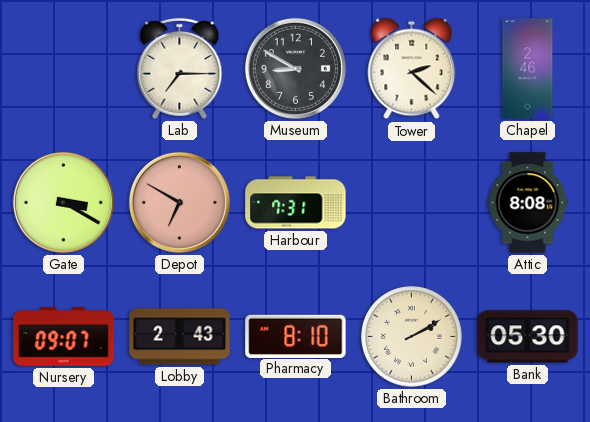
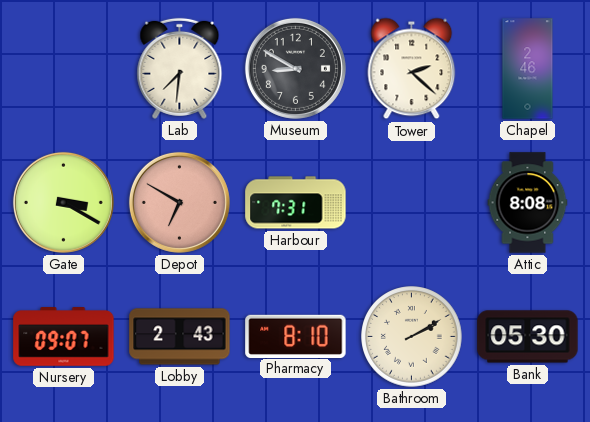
Lab: 7:15 -> 7:31
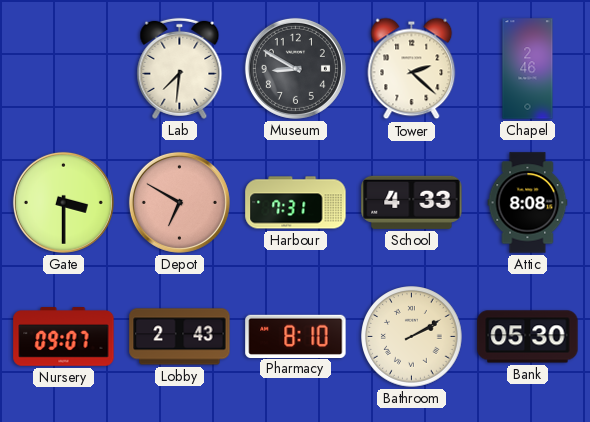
Gate: 3:20 -> 3:30
School: none -> 4:33
